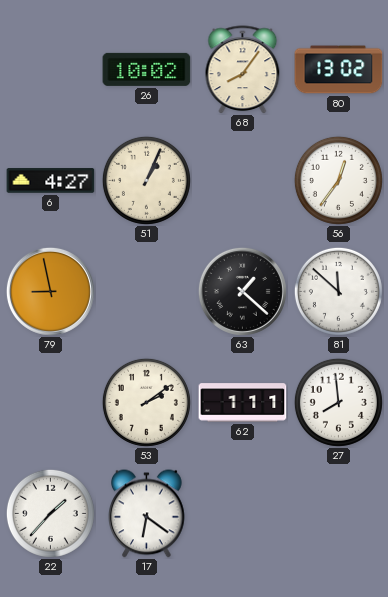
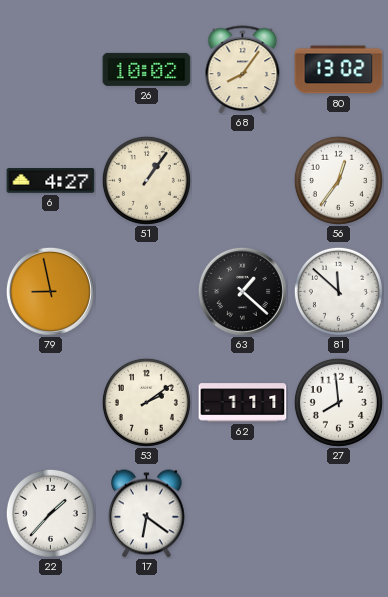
51: 1:04 -> 1:06
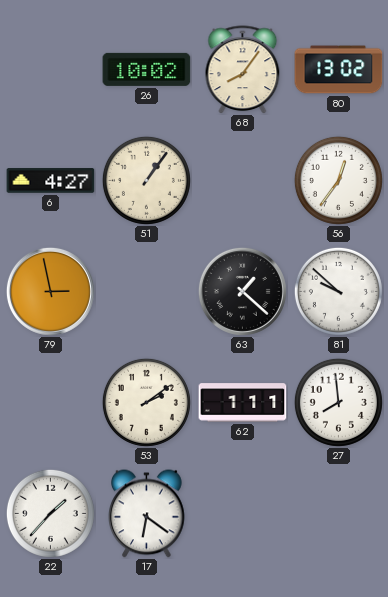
79: 8:58 -> 2:58
81: 11:52 -> 9:52
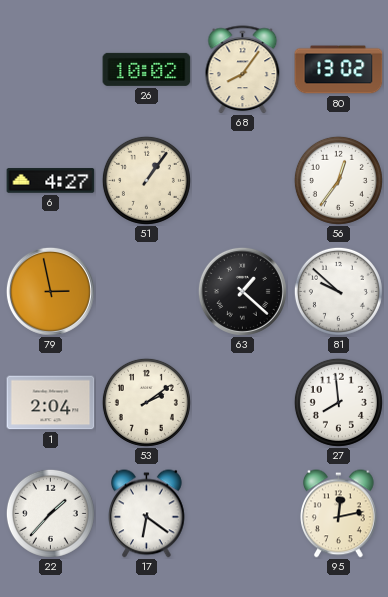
1: none -> 2:04
62: 1:11 -> none
95: none -> 12:13
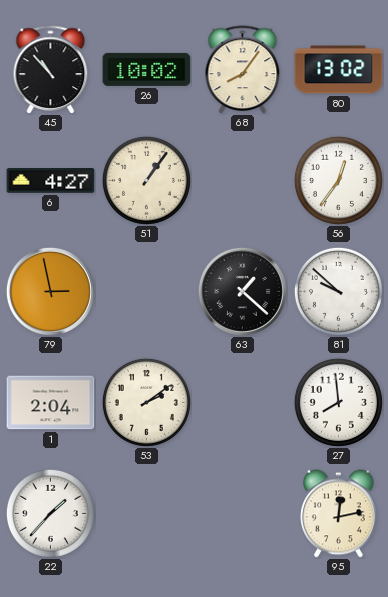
45: none -> 10:53
17: 6:21 -> none
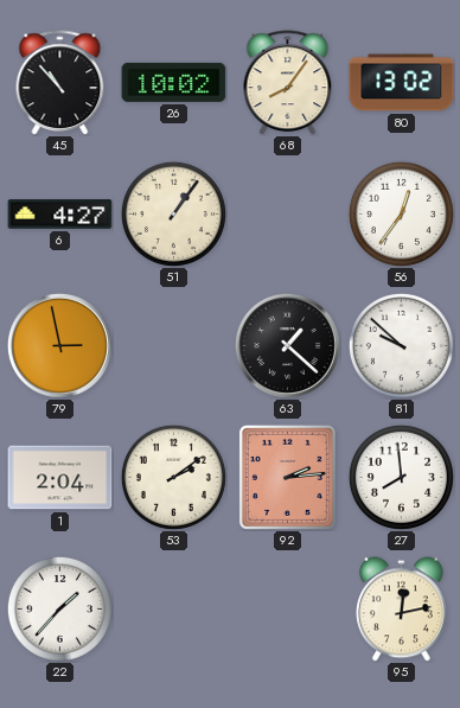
92: none -> 2:14
